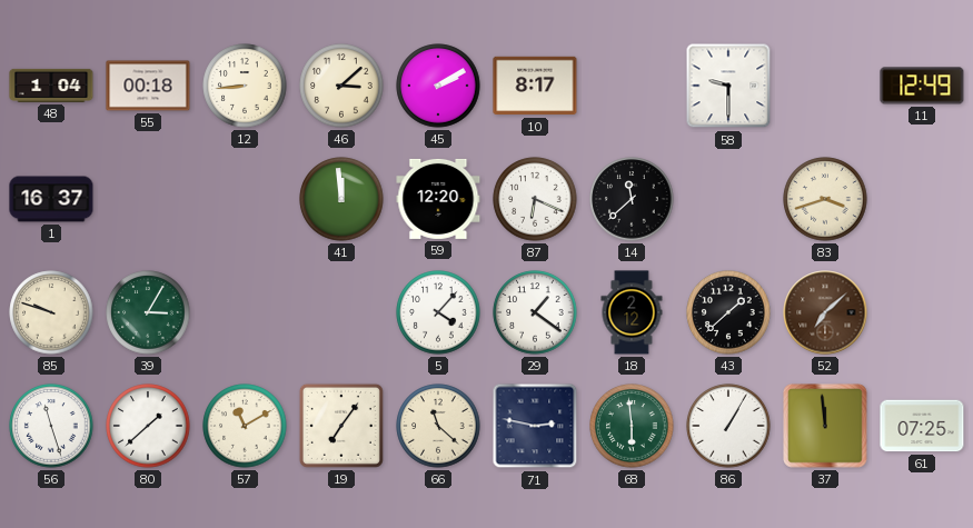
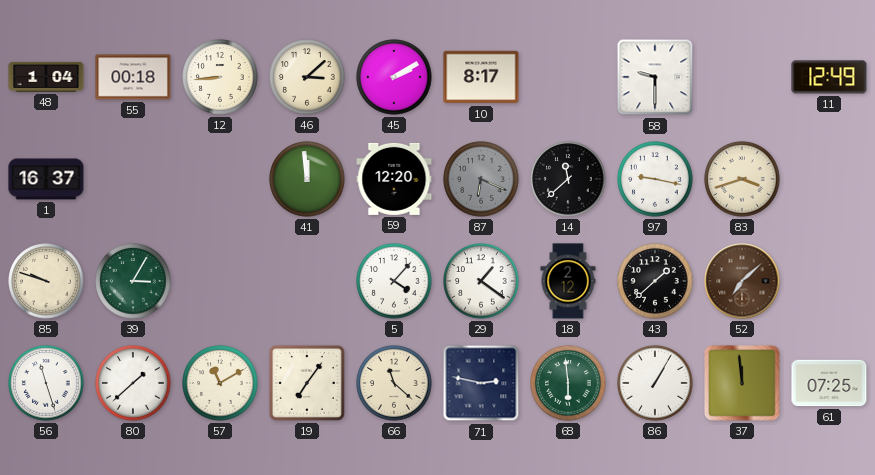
87 dial: white -> grey
97: none -> 9:17
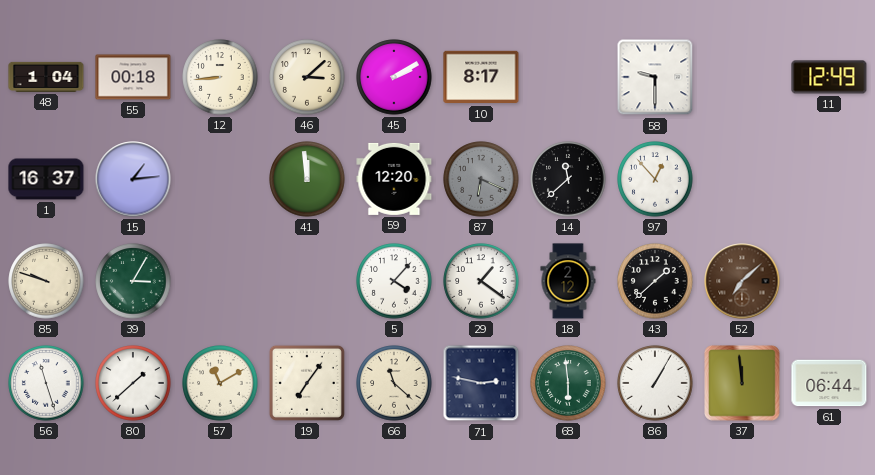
15: none -> 1:14
97: 9:17 -> 12:53
83: 3:42 -> none
61: 07:25 -> 06:44
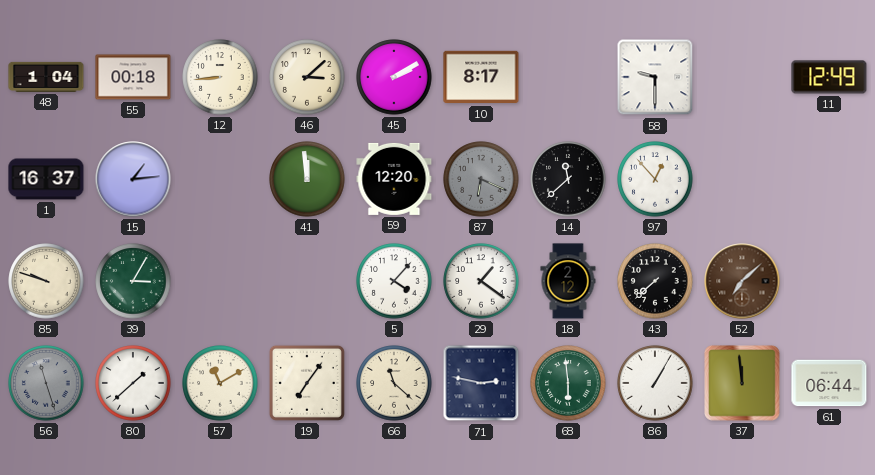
43: 1:38 -> 7:38
56 dial: white -> grey
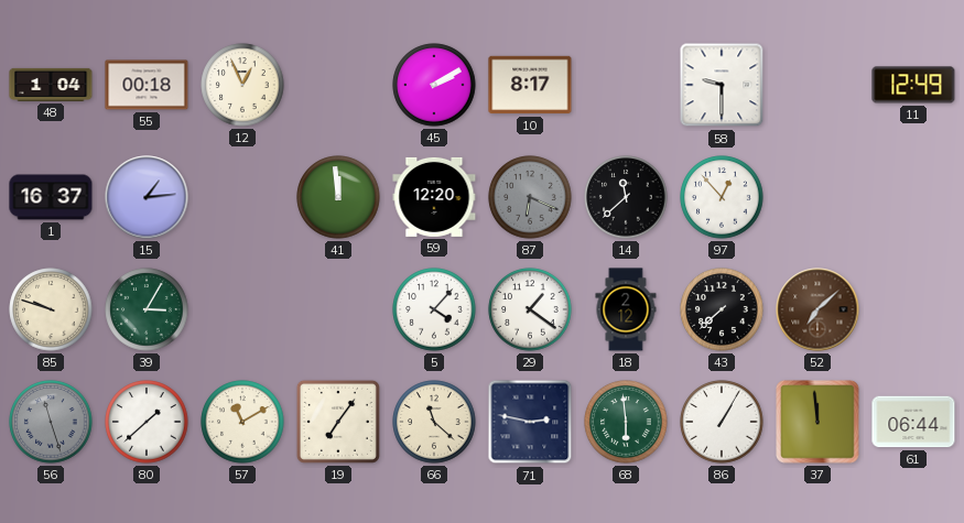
12: 8:44 -> 12:56
46: 3:08 -> none
